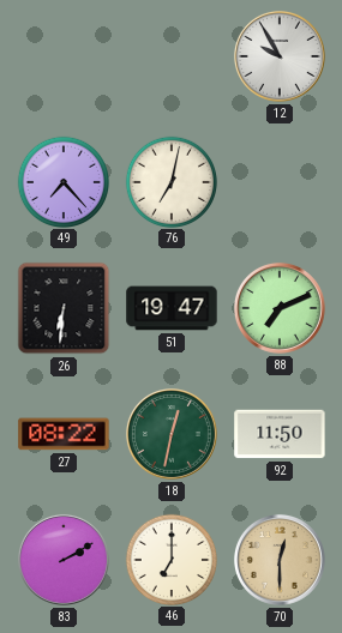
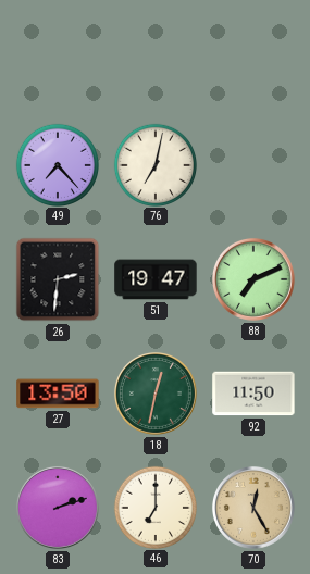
12: 9:55 -> none
26: 6:31 -> 2:31
27: 08:22 -> 13:50
83: 2:10 -> 2:12
70: 12:30 -> 12:25
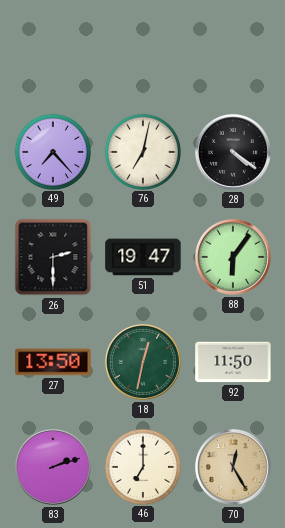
28: none -> 4:21
26: 2:31 -> 2:30
88: 7:11 -> 6:06
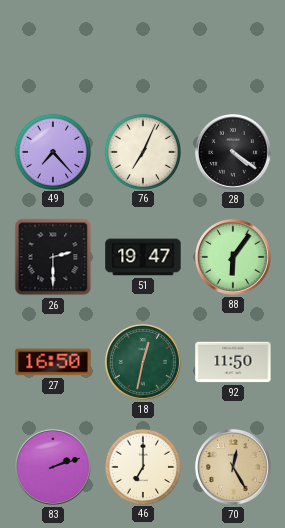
76: 7:02 -> 7:04
27: 13:50 -> 16:50
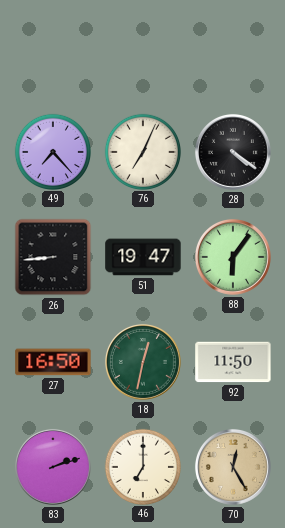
26: 2:30 -> 8:44
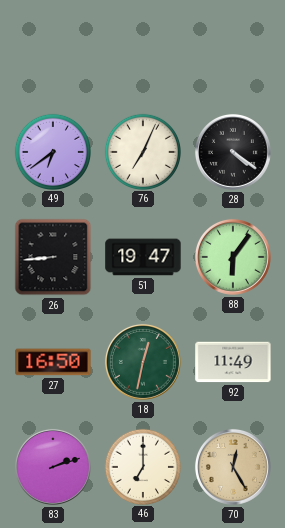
49: 7:23 -> 6:39
92: 11:50 -> 11:49
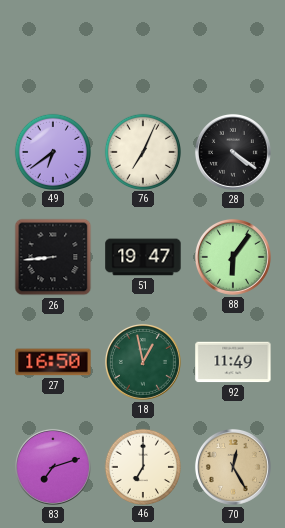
18: 12:32 -> 12:58
83: 2:12 -> 7:12
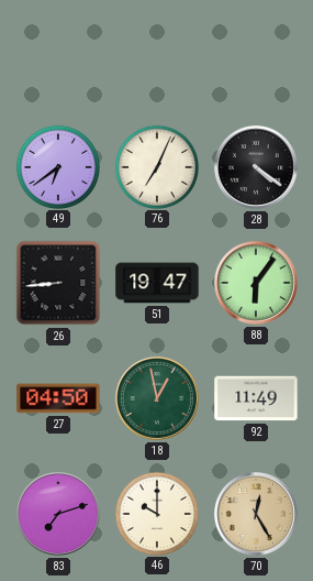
27: 16:50 -> 04:50
46: 7:00 -> 10:00
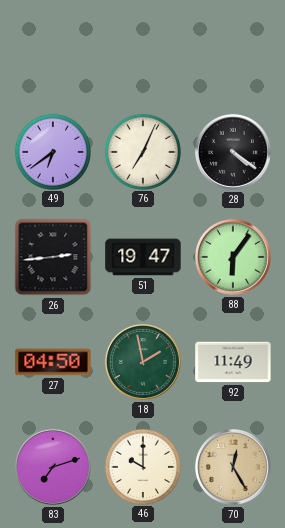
26: 8:44 -> 2:44
18: 12:58 -> 1:58
